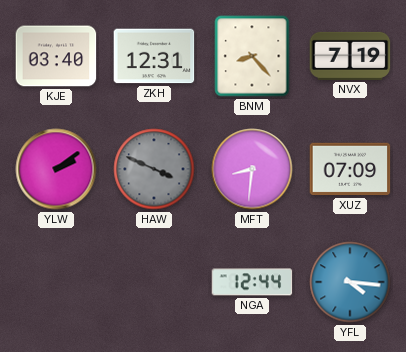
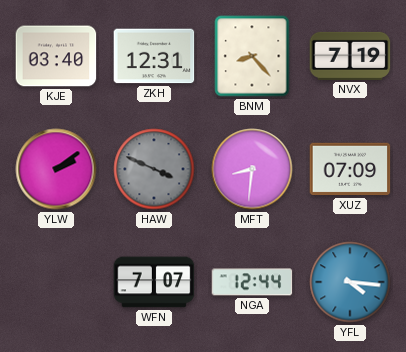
WFN: none -> 7:07
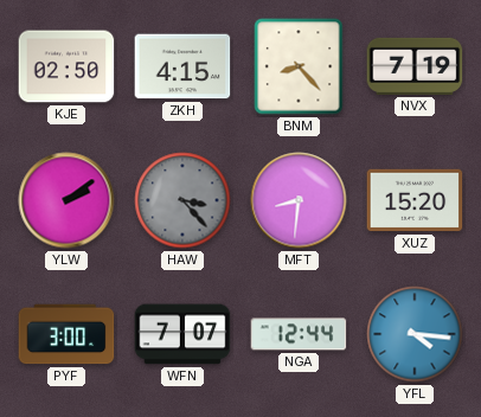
KJE: 03:40 -> 02:50
ZKH: 12:31 -> 4:15
HAW: 3:49 -> 3:23
XUZ: 07:09 -> 15:20
PYF: none -> 3:00
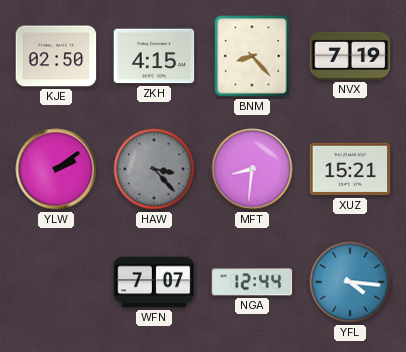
XUZ: 15:20 -> 15:21
PYF: 3:00 -> none
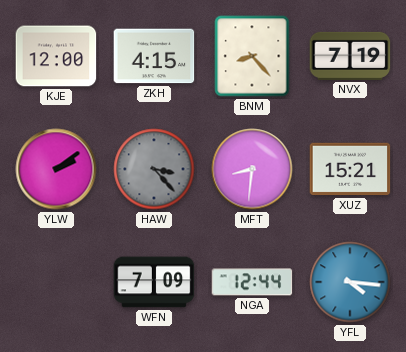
KJE: 02:50 -> 12:00
WFN: 7:07 -> 7:09
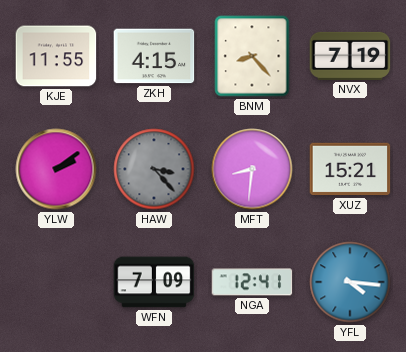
KJE: 12:00 -> 11:55
NGA: 12:44 -> 12:41
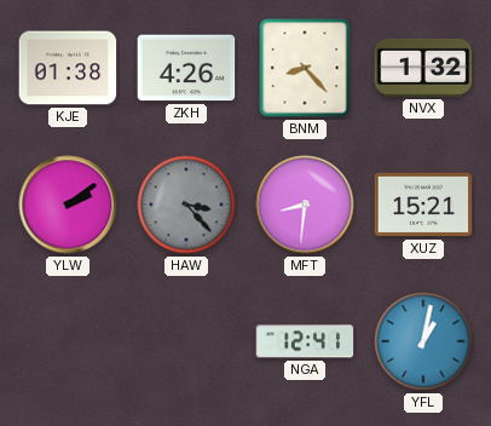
KJE: 11:55 -> 01:38
ZKH: 4:15 -> 4:26
NVX: 7:19 -> 1:32
WFN: 7:09 -> none
YFL: 4:16 -> 1:02
